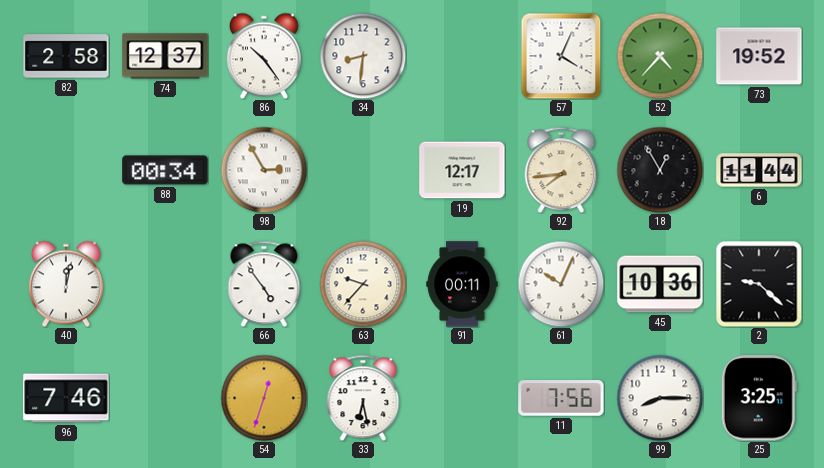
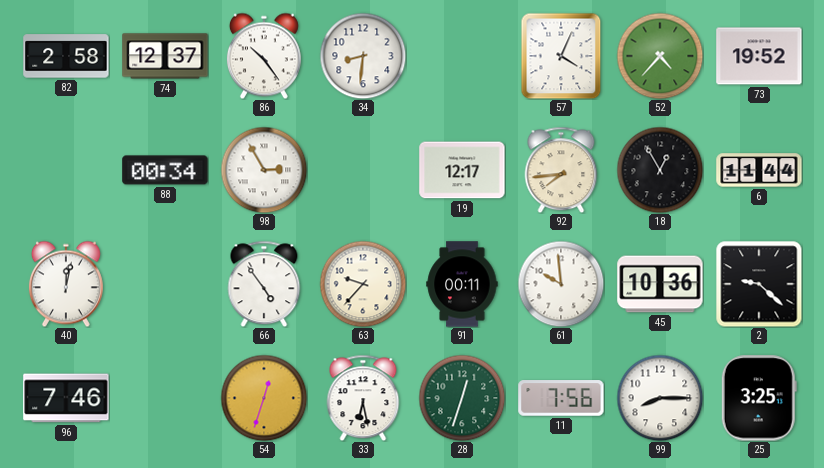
61: 10:04 -> 9:59
28: none -> 12:33
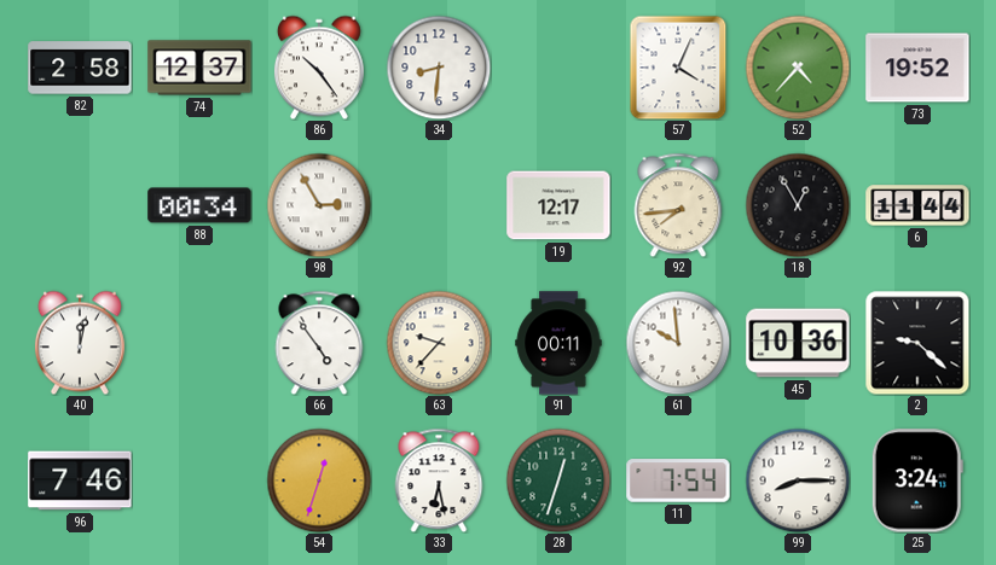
11: 7:56 -> 7:54
25: 3:25 -> 3:24
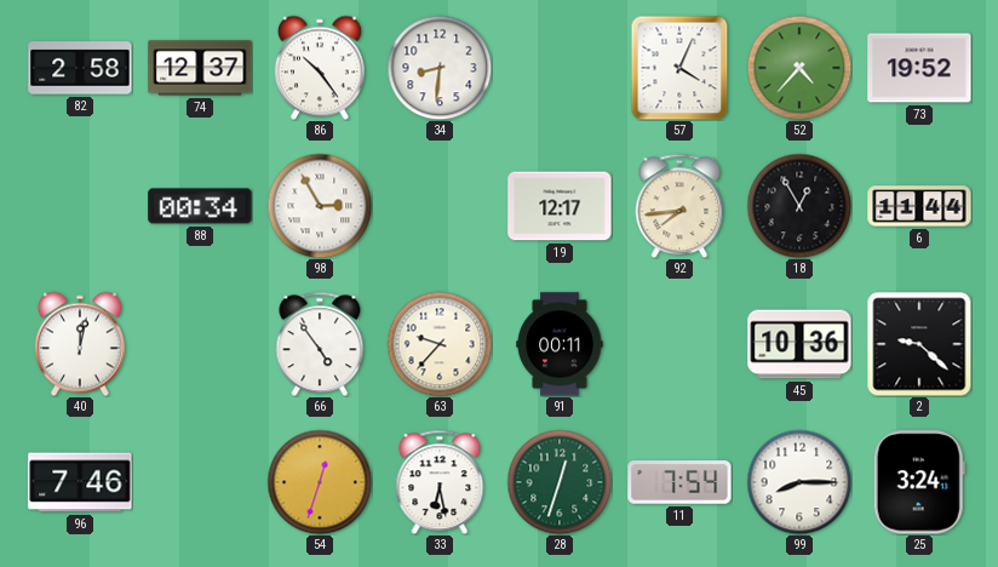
61: 9:59 -> none
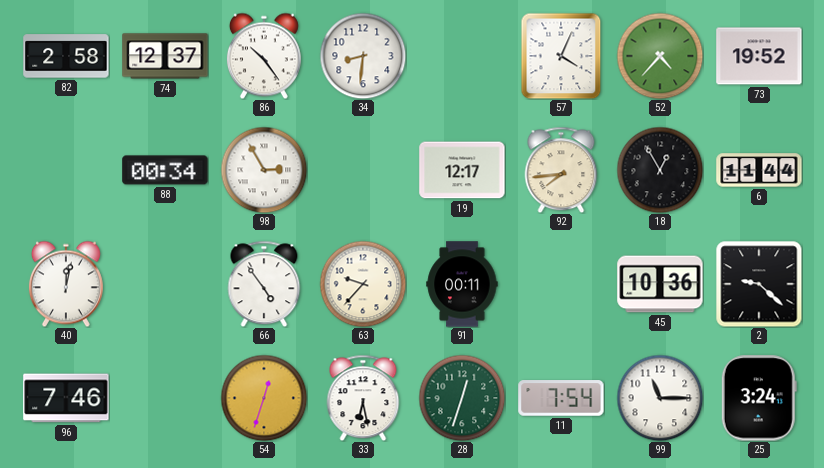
99: 8:15 -> 11:15
